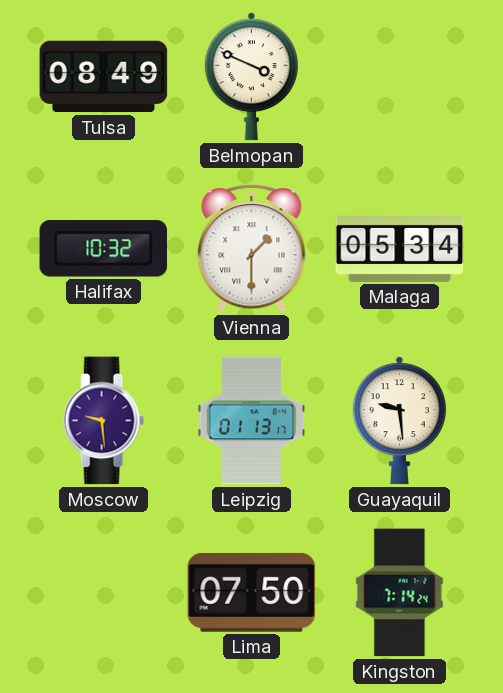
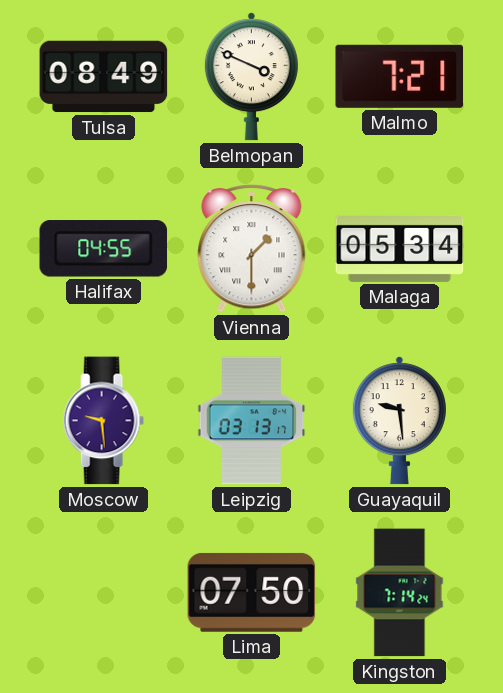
Malmo: none -> 7:21
Halifax: 10:32 -> 04:55
Leipzig: 01:13 -> 03:13
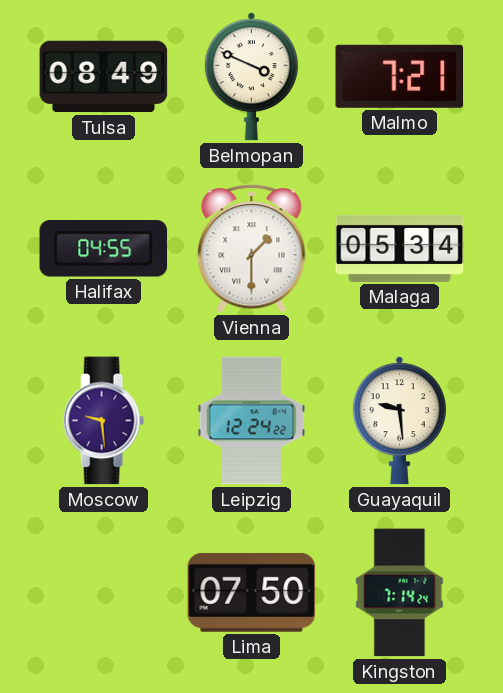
Leipzig: 03:13 -> 12:24
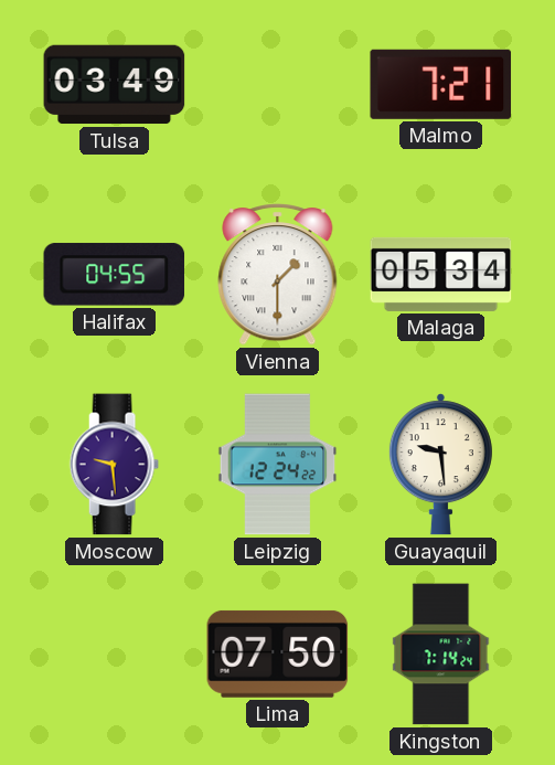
Tulsa: 08:49 -> 03:49
Belmopan: 3:49 -> none
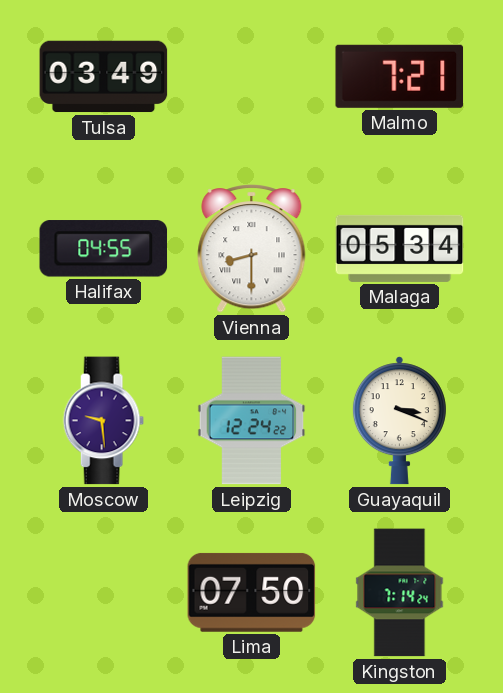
Vienna: 1:30 -> 8:30
Guayaquil: 9:29 -> 3:19
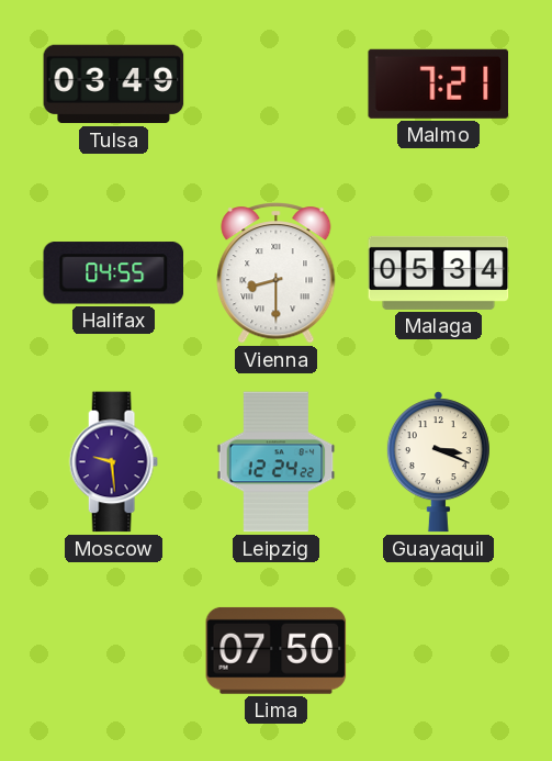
Kingston: 7:14 -> none
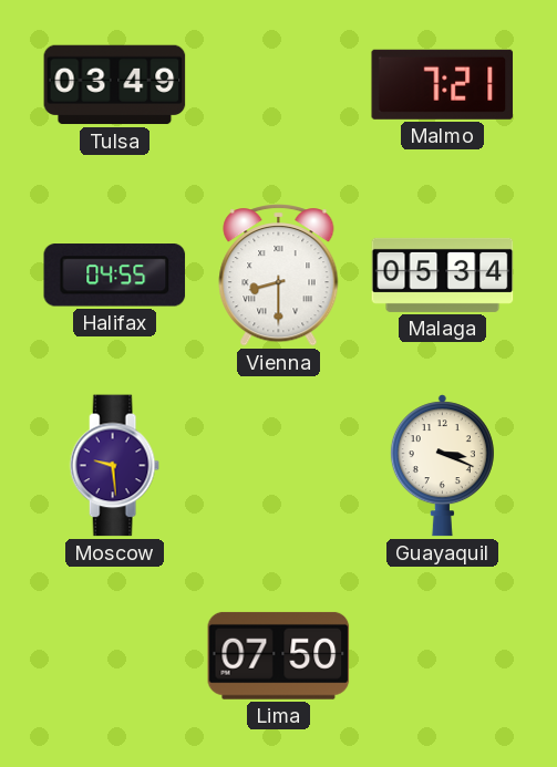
Leipzig: 12:24 -> none
